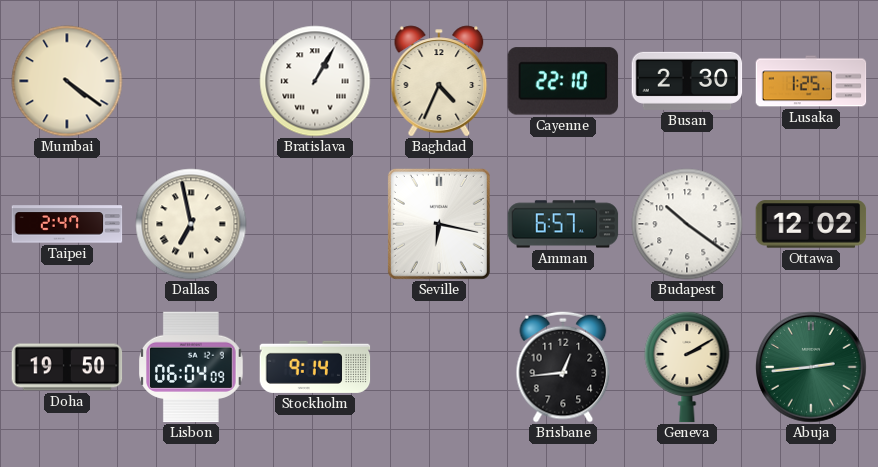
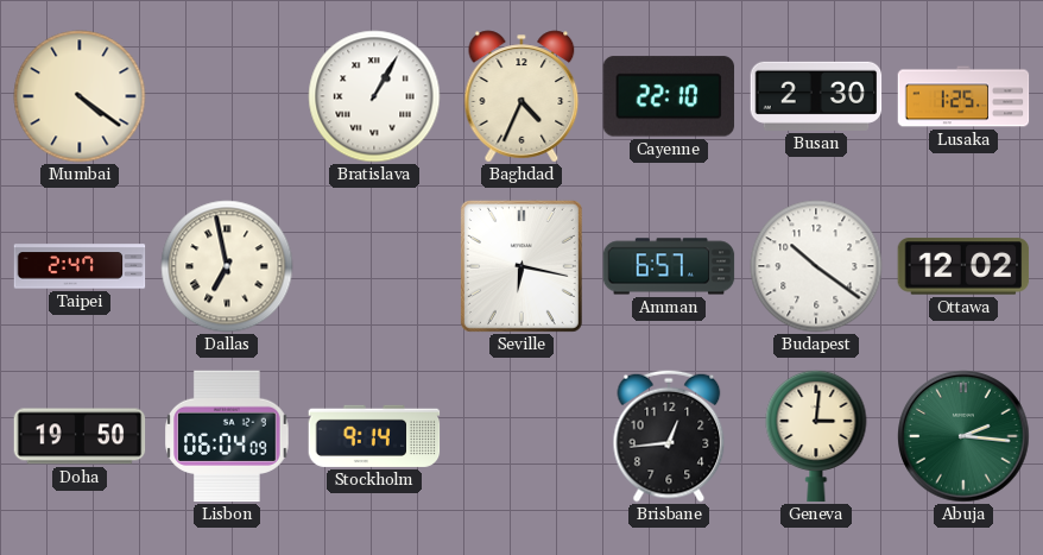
Geneva: 2:10 -> 3:01
Abuja: 2:44 -> 2:16
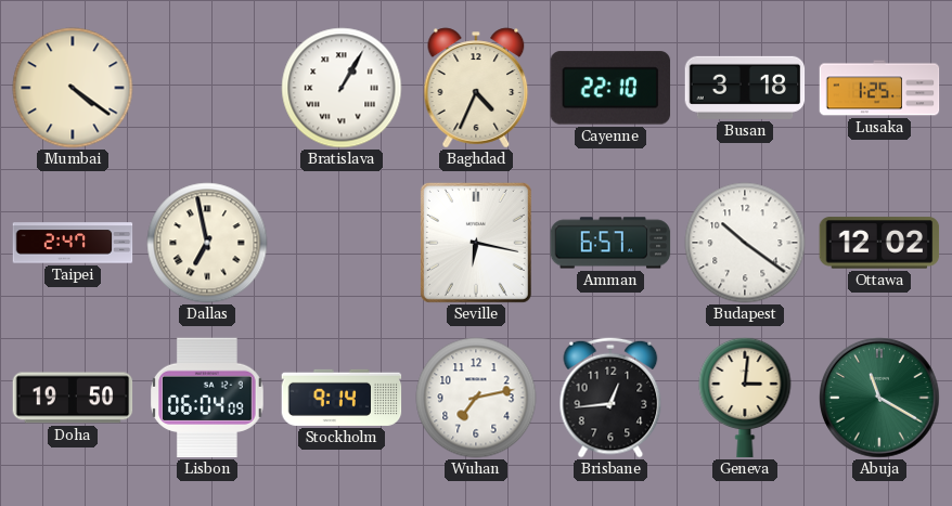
Busan: 2:30 -> 3:18
Wuhan: none -> 7:13
Abuja: 2:16 -> 11:20
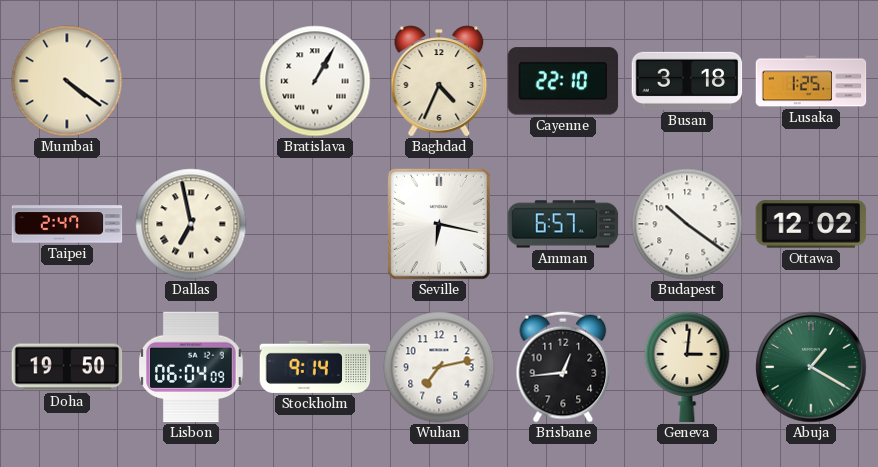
Abuja: 11:20 -> 1:20
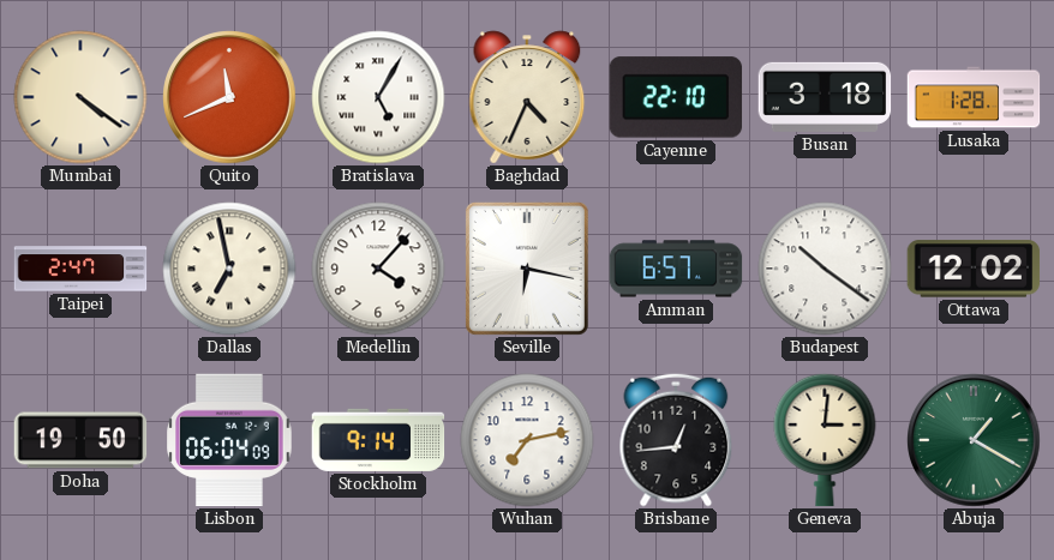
Quito: none -> 11:41
Bratislava: 1:05 -> 5:05
Lusaka: 1:25 -> 1:28
Medellin: none -> 4:07
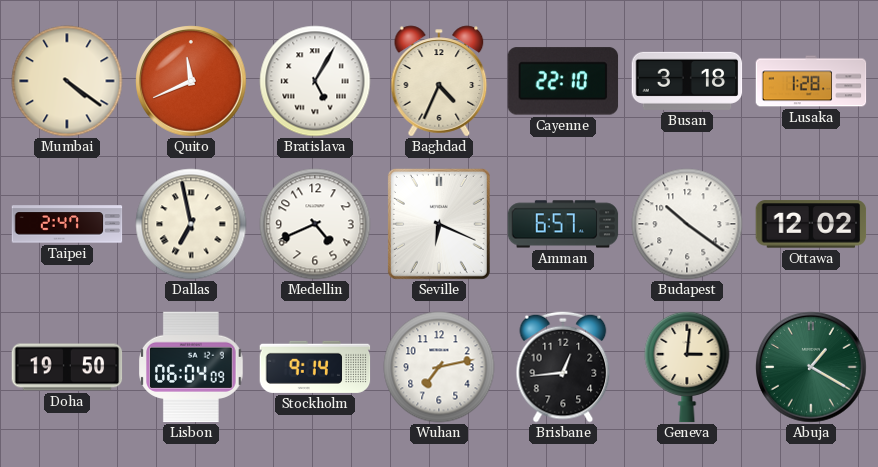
Medellin: 4:07 -> 4:41
Seville: 6:17 -> 6:19
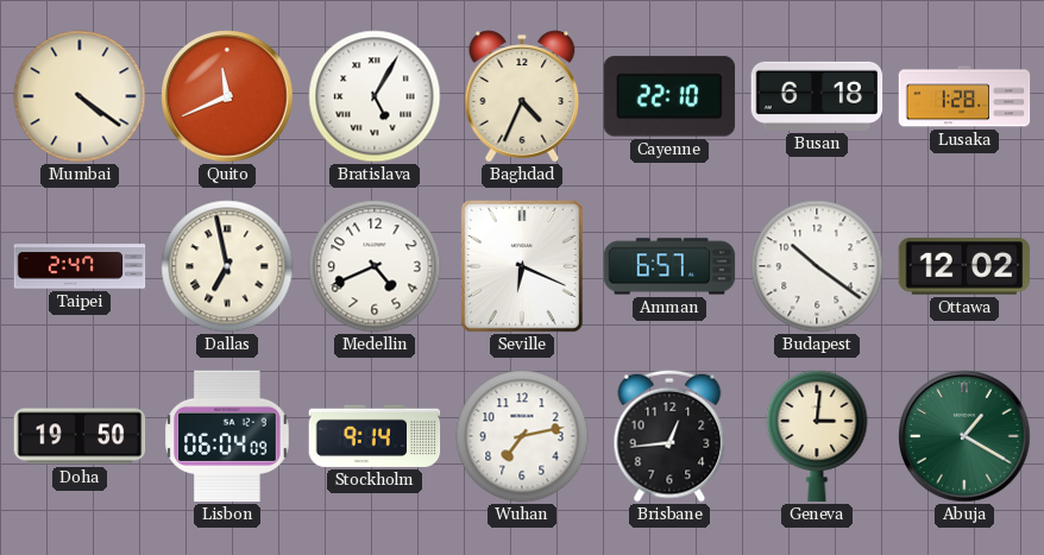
Busan: 3:18 -> 6:18
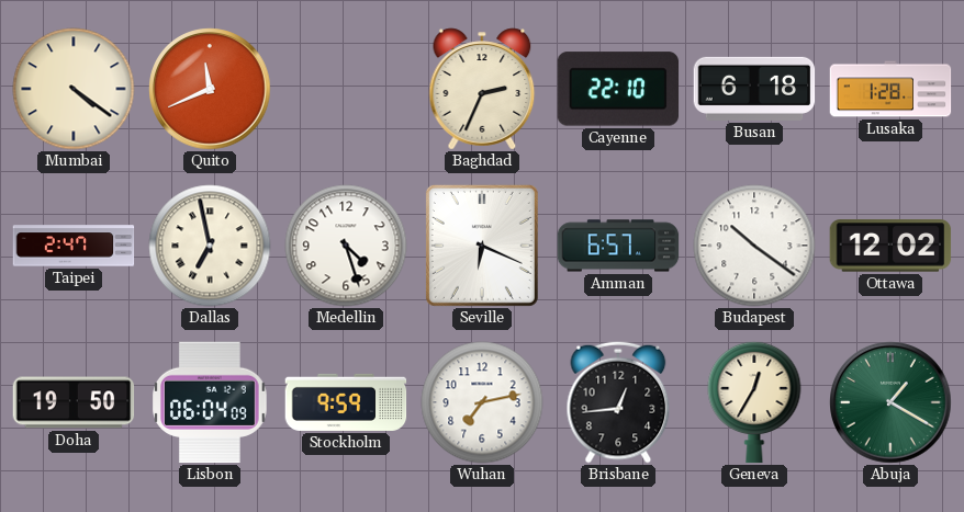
Bratislava: 5:05 -> none
Baghdad: 4:34 -> 2:34
Medellin: 4:41 -> 4:27
Stockholm: 9:14 -> 9:59
Geneva: 3:01 -> 12:35
